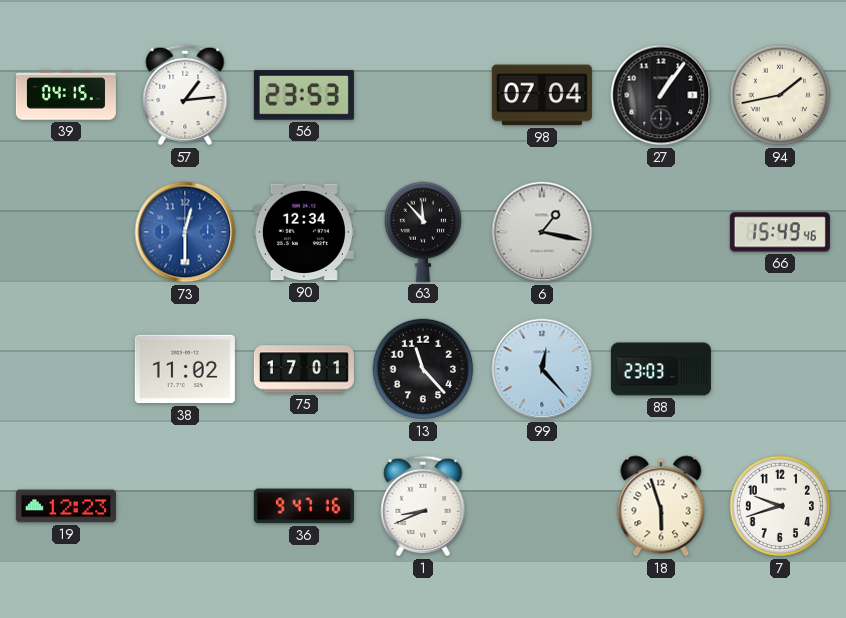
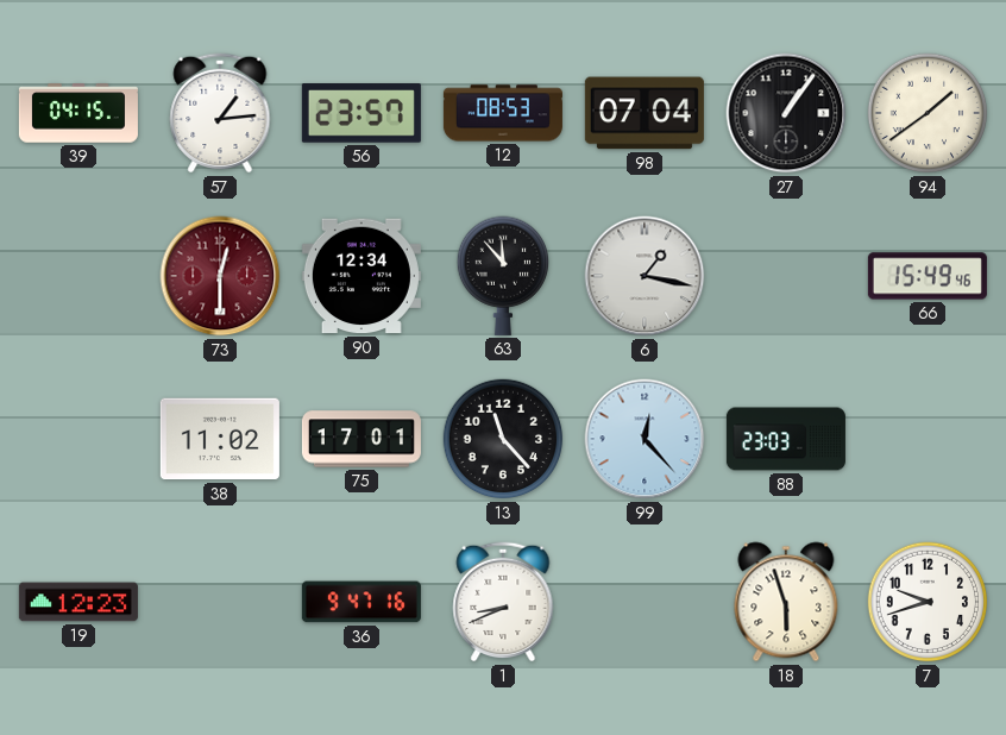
56: 23:53 -> 23:57
12: none -> 08:53
94: 1:43 -> 1:39
73 dial: blue -> burgundy
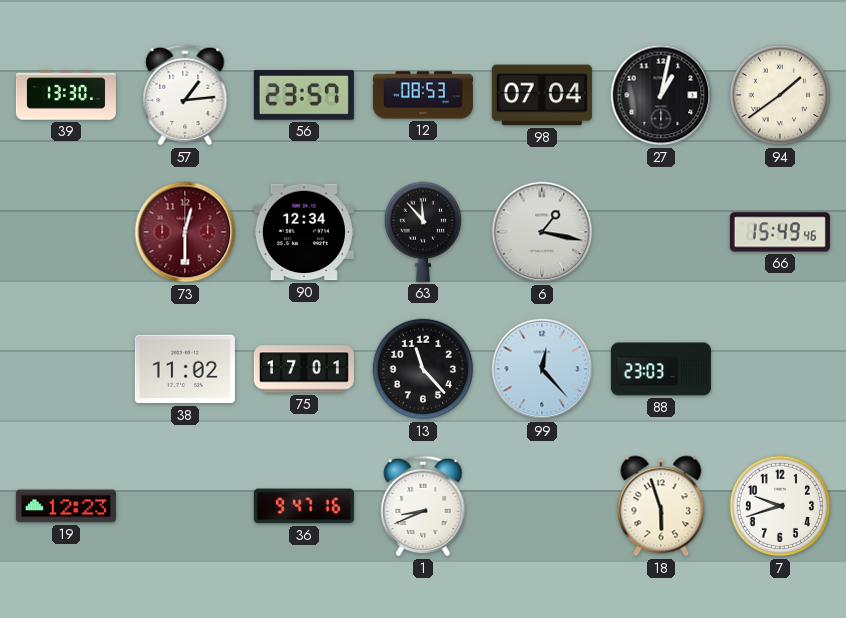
39: 04:15 -> 13:30
27: 1:06 -> 1:02
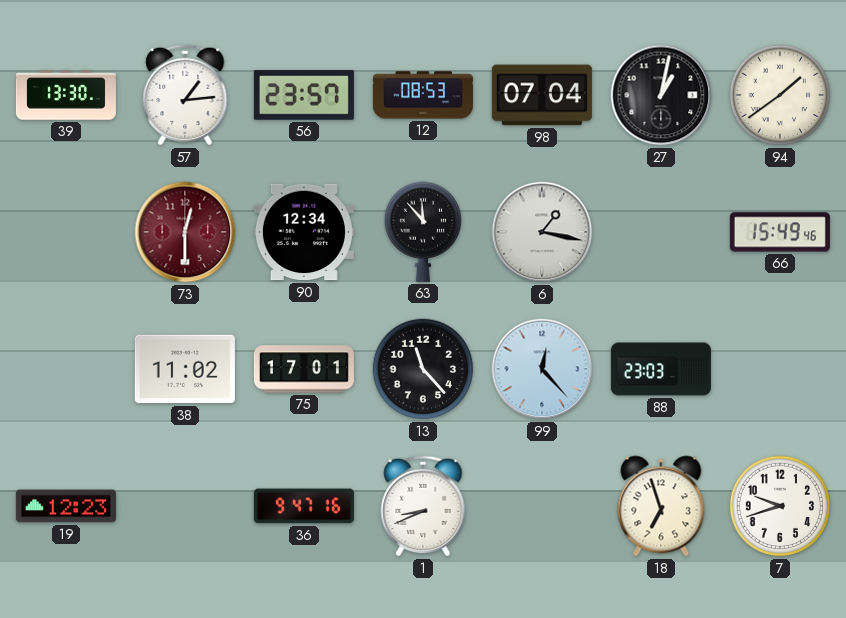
18: 5:57 -> 6:57
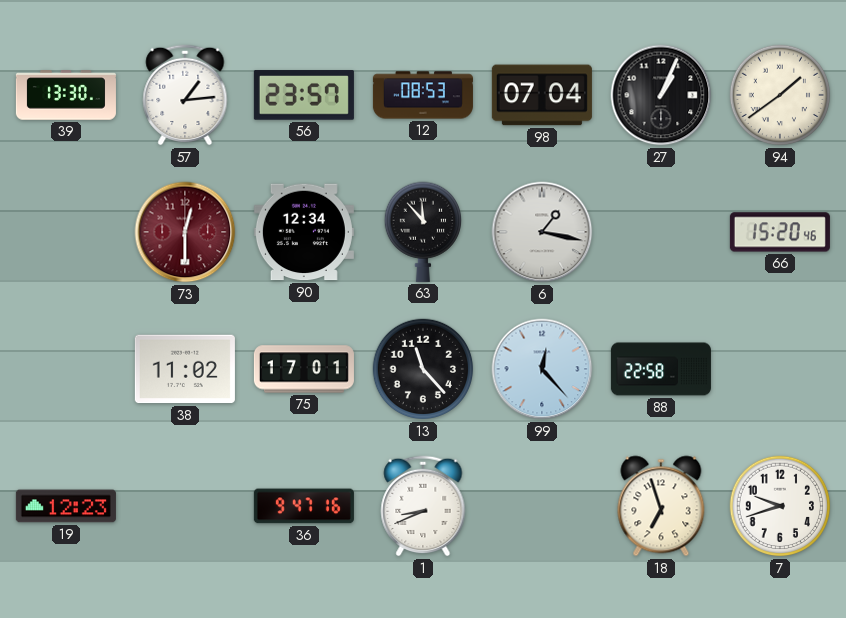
27: 1:02 -> 1:04
66: 15:49 -> 15:20
88: 23:03 -> 22:58
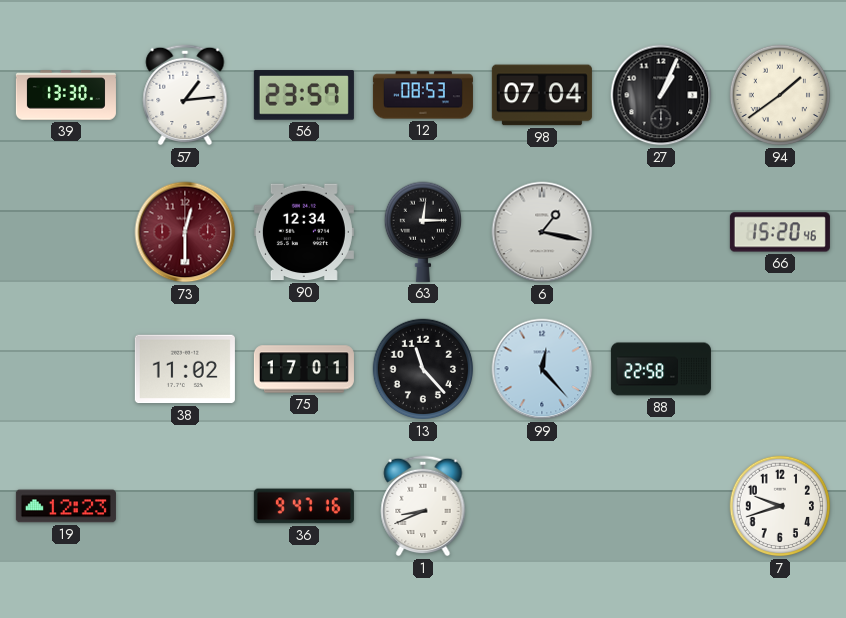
63: 11:53 -> 12:15
18: 6:57 -> none
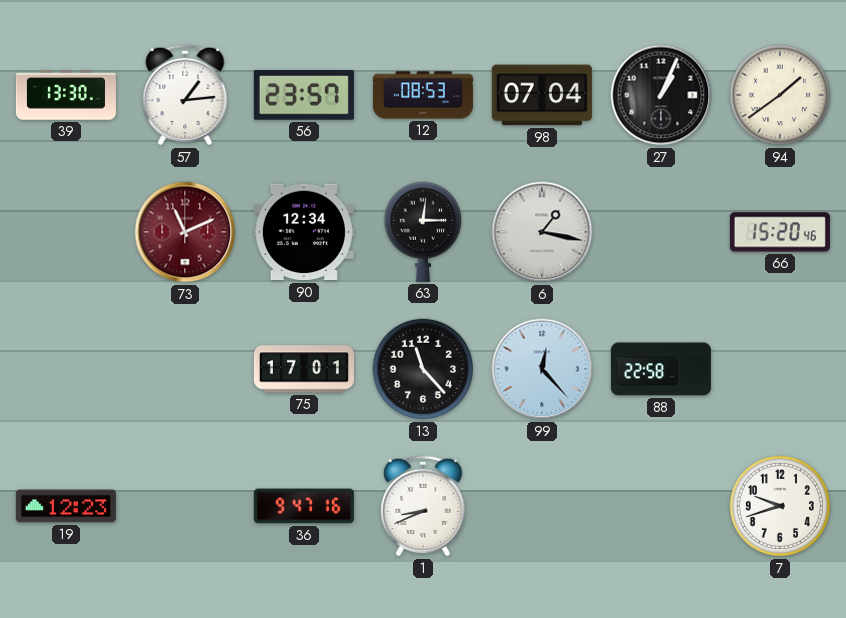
73: 12:30 -> 11:11
38: 11:02 -> none
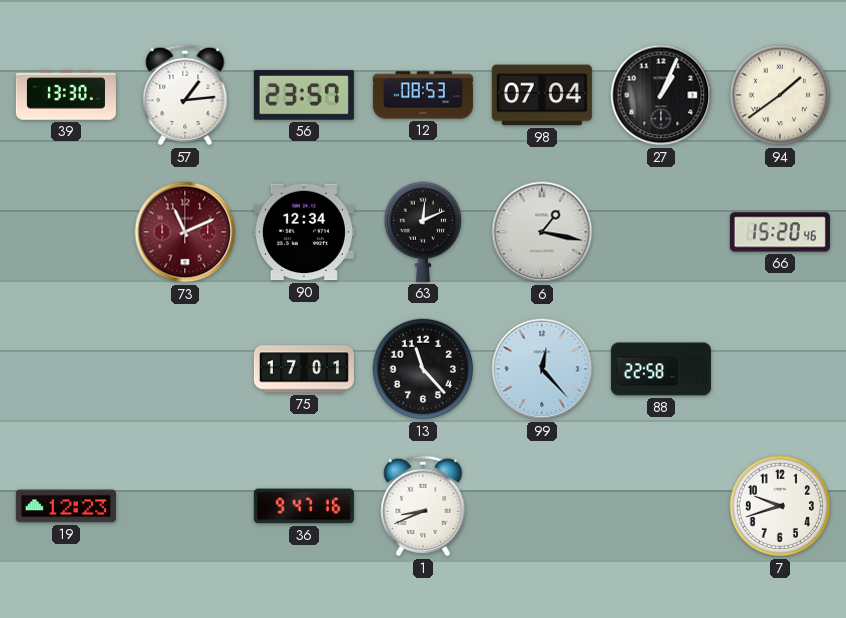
63: 12:15 -> 12:11
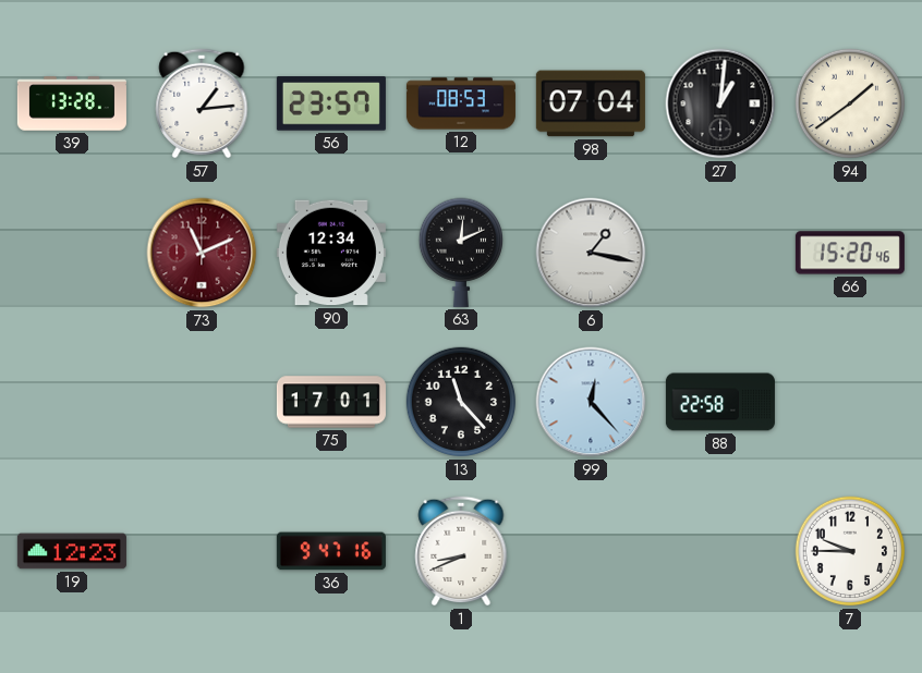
39: 13:30 -> 13:28
27: 1:04 -> 1:01
7: 9:42 -> 9:45
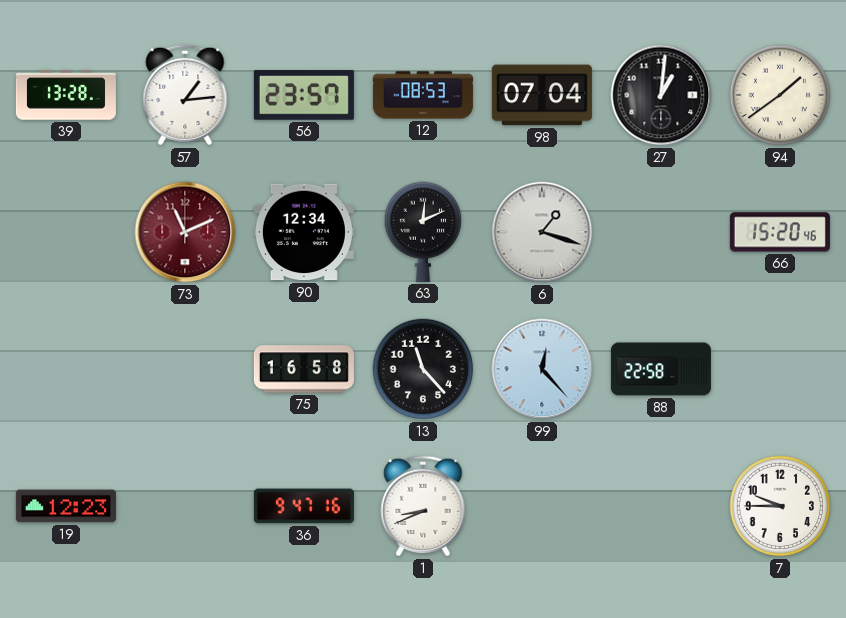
6: 1:17 -> 1:18
75: 17:01 -> 16:58
